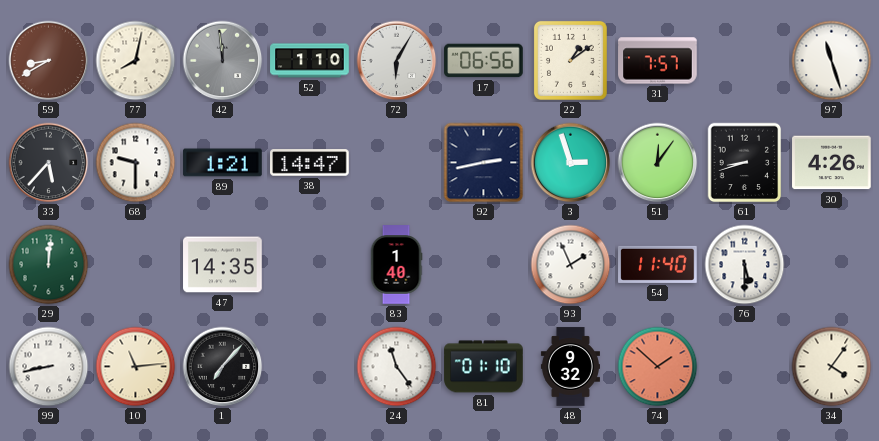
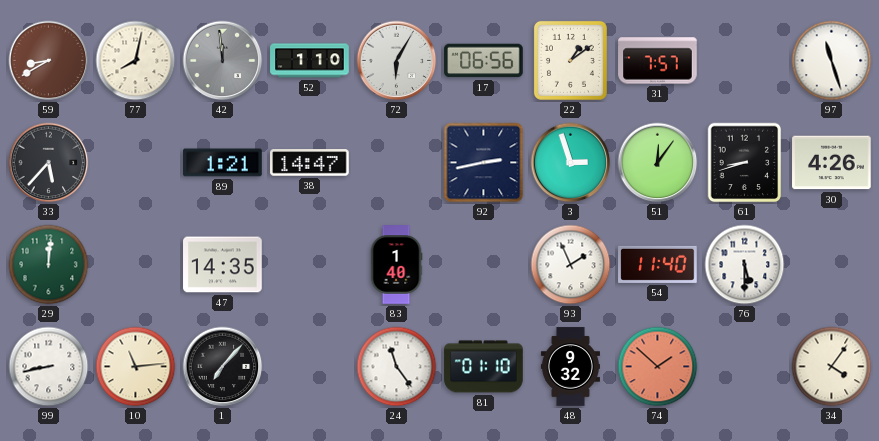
68: 9:30 -> none
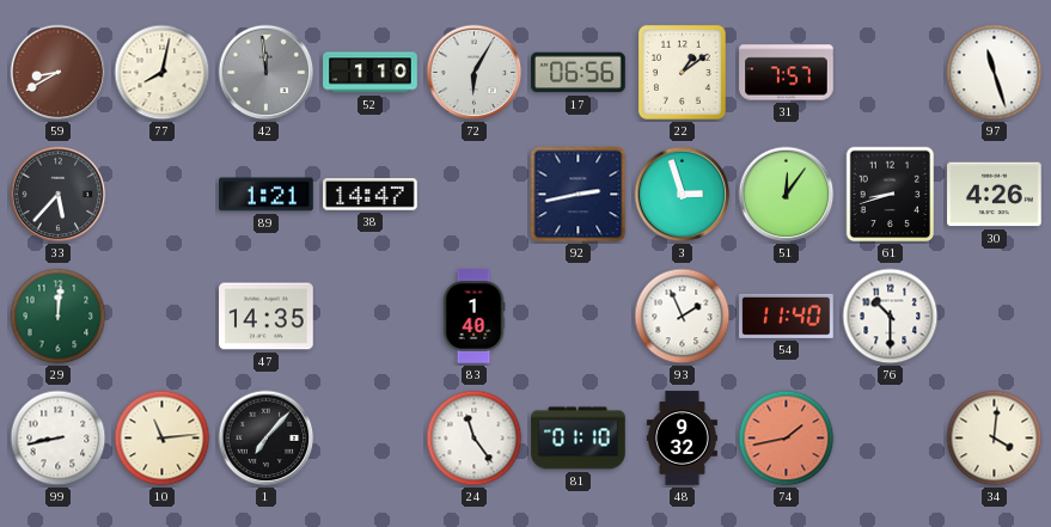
76: 5:30 -> 10:30
74: 1:52 -> 1:43
34: 4:06 -> 4:01
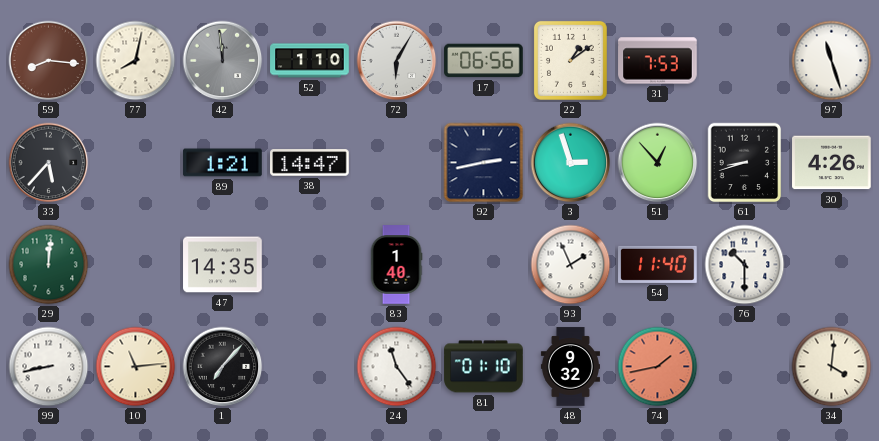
59: 8:40 -> 8:16
31: 7:57 -> 7:53
51: 12:06 -> 12:53
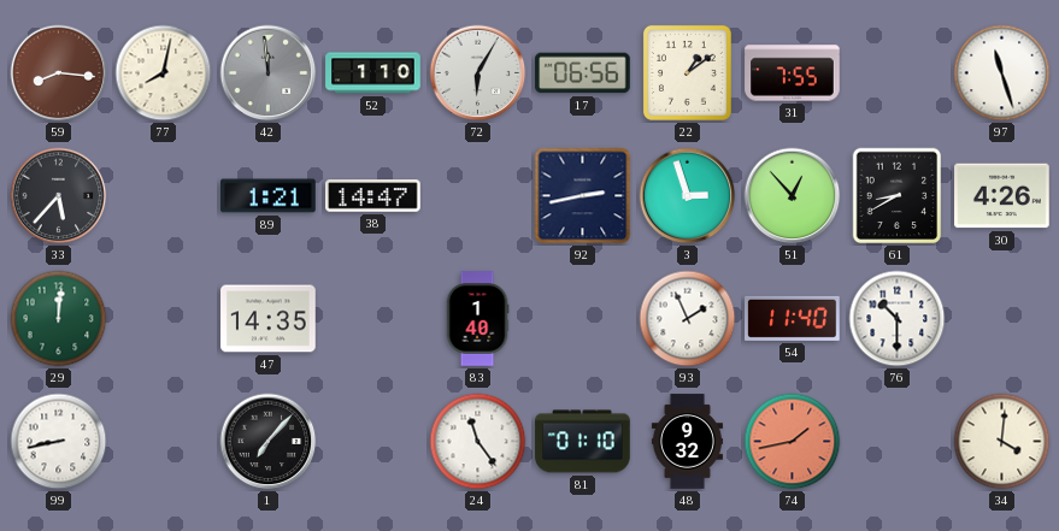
31: 7:53 -> 7:55
61: 8:42 -> 8:40
10: 11:14 -> none
